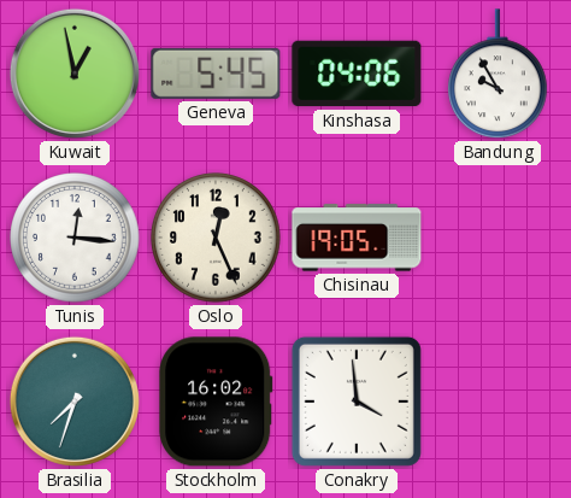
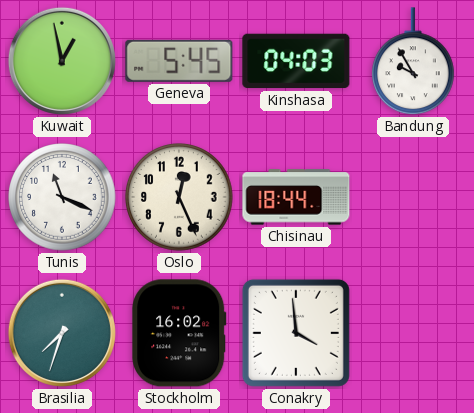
Kinshasa: 04:06 -> 04:03
Tunis: 12:16 -> 11:19
Chisinau: 19:05 -> 18:44
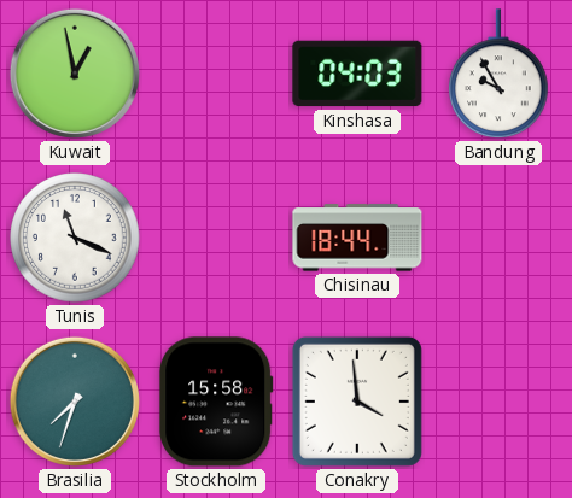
Geneva: 5:45 -> none
Oslo: 12:26 -> none
Stockholm: 16:02 -> 15:58
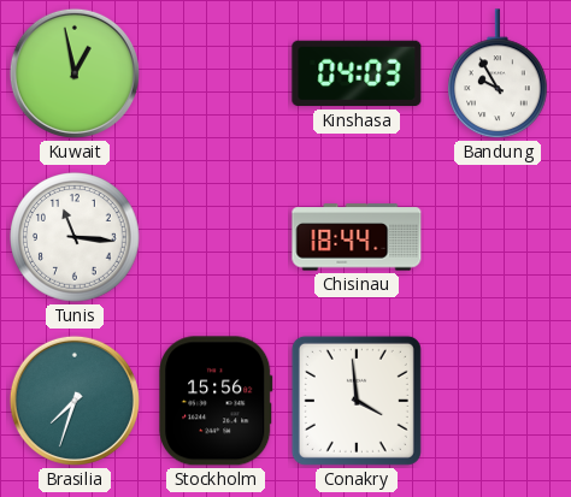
Tunis: 11:19 -> 11:16
Stockholm: 15:58 -> 15:56
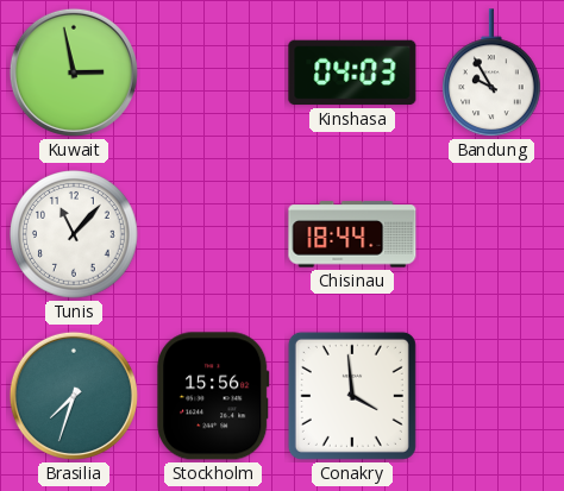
Kuwait: 12:58 -> 2:58
Tunis: 11:16 -> 11:07
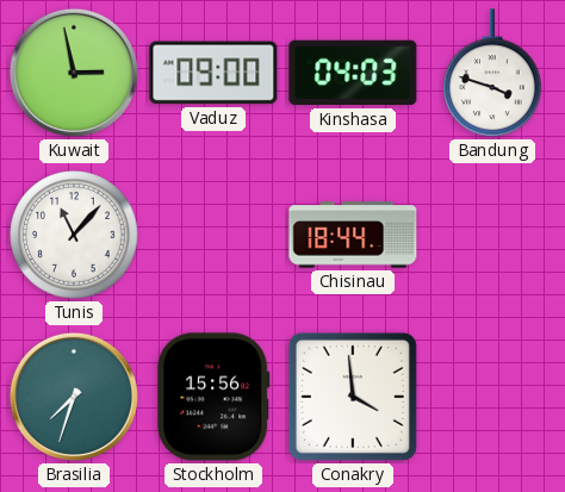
Vaduz: none -> 09:00
Bandung: 9:55 -> 3:48
